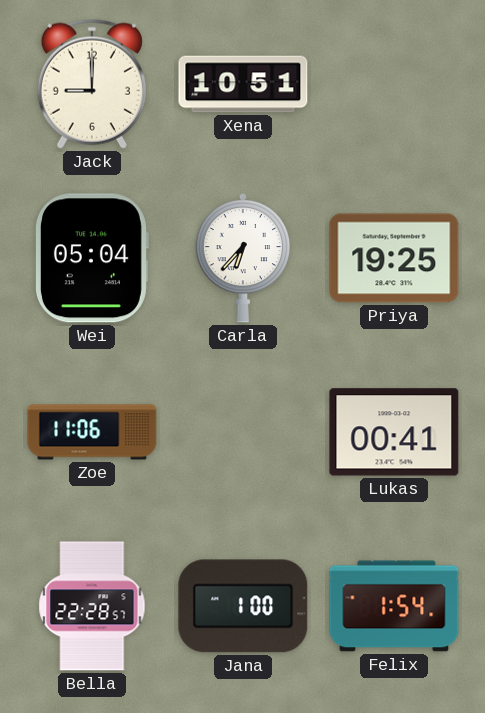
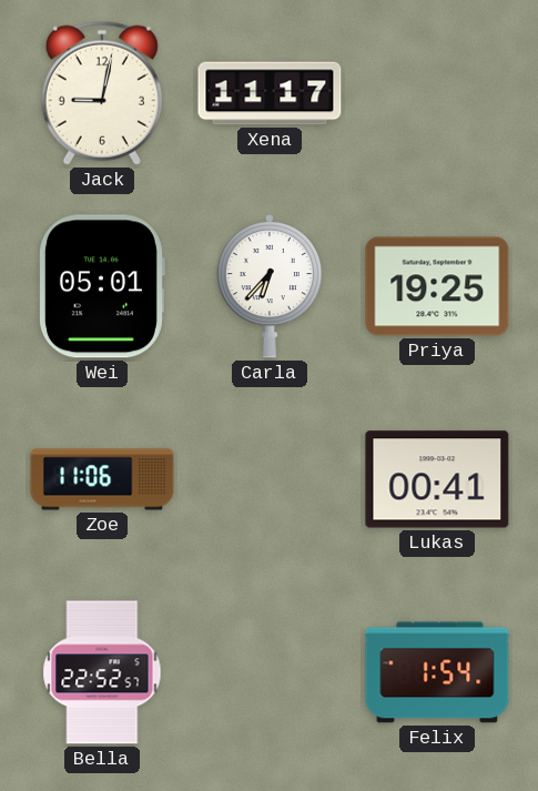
Jack: 9:00 -> 9:02
Xena: 10:51 -> 11:17
Wei: 05:04 -> 05:01
Bella: 22:28 -> 22:52
Jana: 1:00 -> none
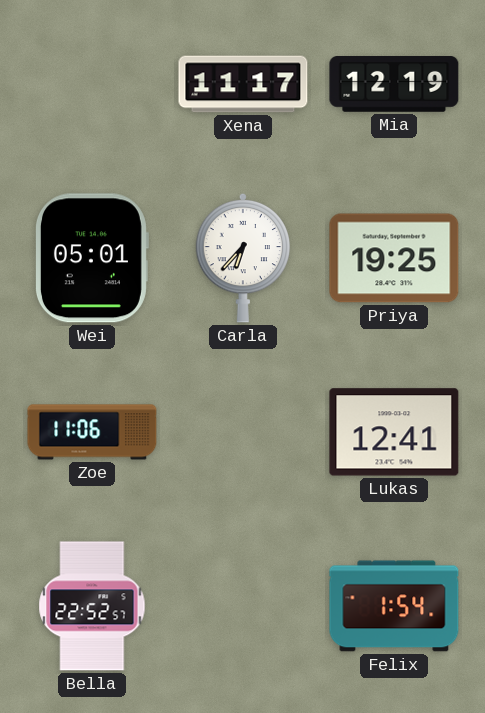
Jack: 9:02 -> none
Mia: none -> 12:19
Lukas: 00:41 -> 12:41
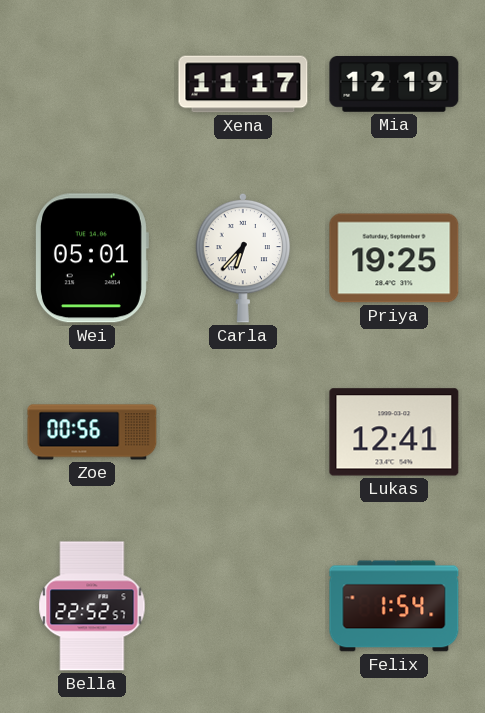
Zoe: 11:06 -> 00:56
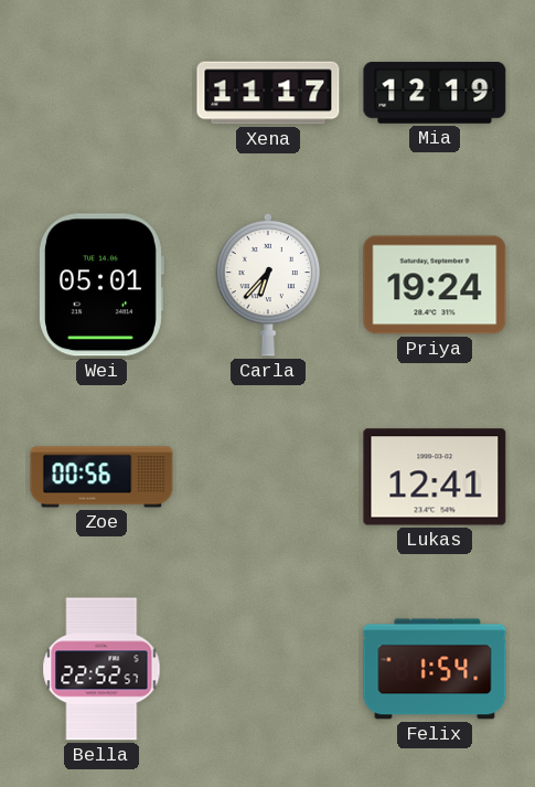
Priya: 19:25 -> 19:24
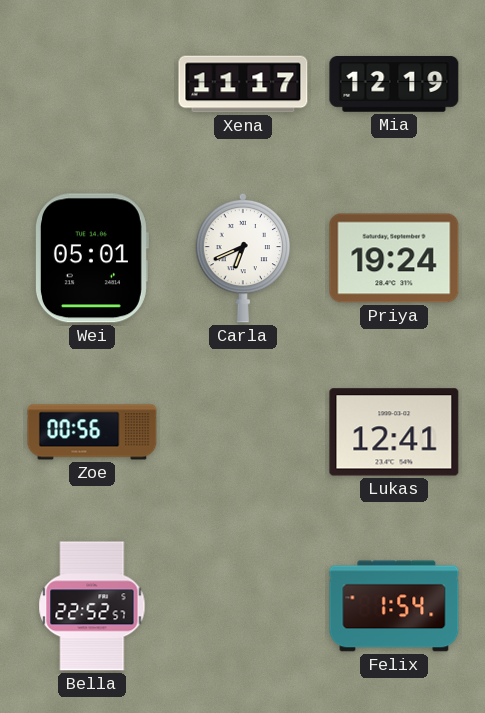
Carla: 6:37 -> 6:41
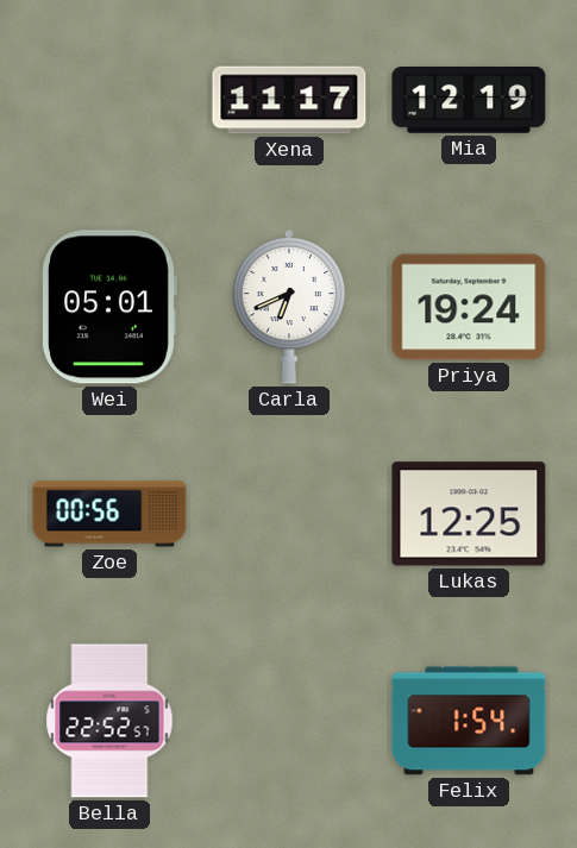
Lukas: 12:41 -> 12:25
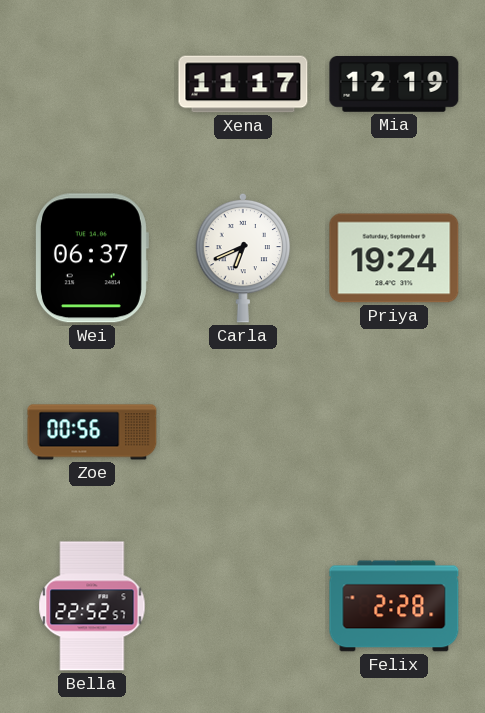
Wei: 05:01 -> 06:37
Lukas: 12:25 -> none
Felix: 1:54 -> 2:28
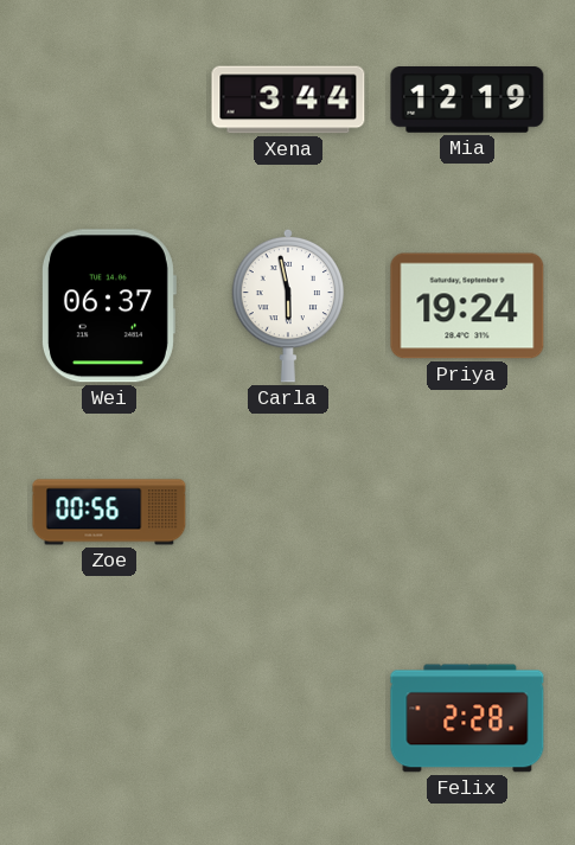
Xena: 11:17 -> 3:44
Carla: 6:41 -> 5:58
Bella: 22:52 -> none
